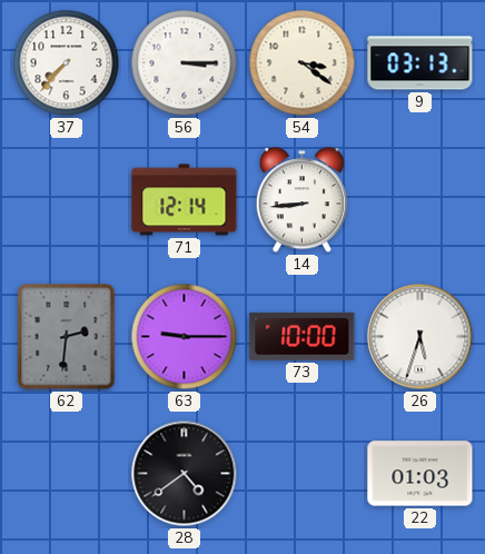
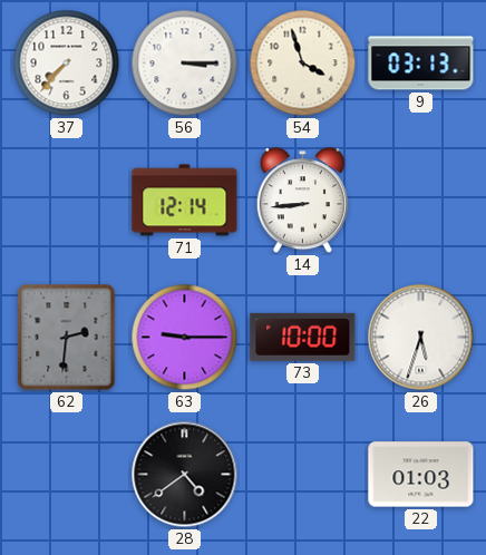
54: 3:21 -> 3:57
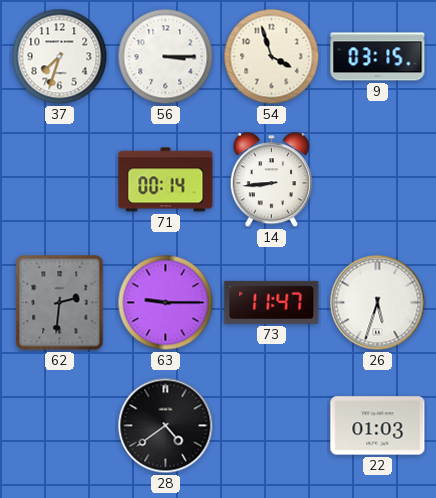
37: 7:37 -> 7:33
9: 03:13 -> 03:15
71: 12:14 -> 00:14
73: 10:00 -> 11:47
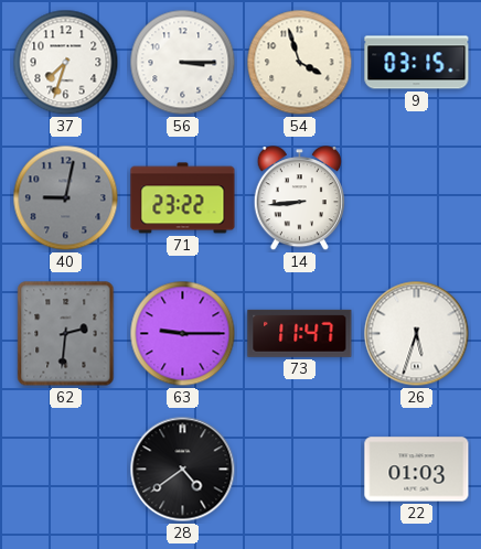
40: none -> 9:02
71: 00:14 -> 23:22
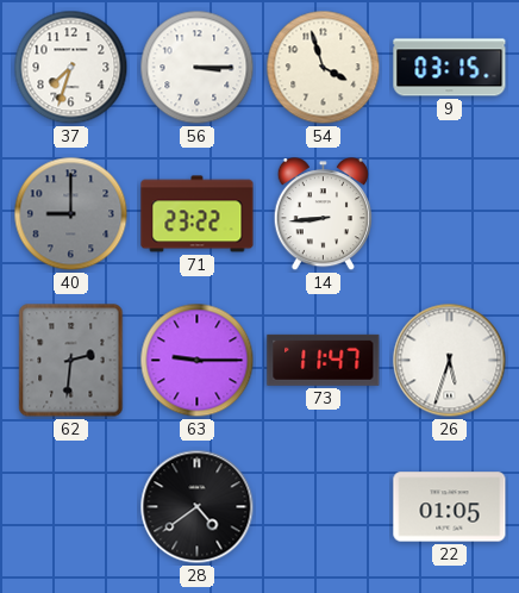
40: 9:02 -> 9:00
22: 01:03 -> 01:05
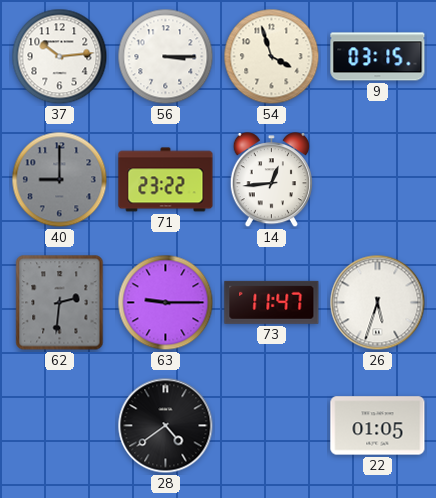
37: 7:33 -> 10:14
14: 8:44 -> 12:44
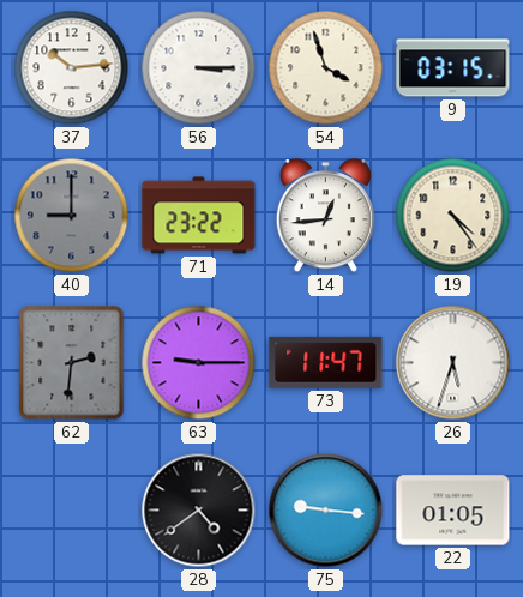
19: none -> 4:24
75: none -> 9:16
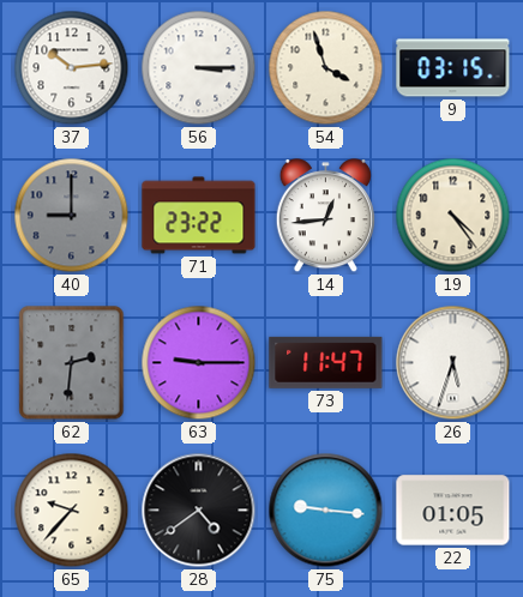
65: none -> 9:37
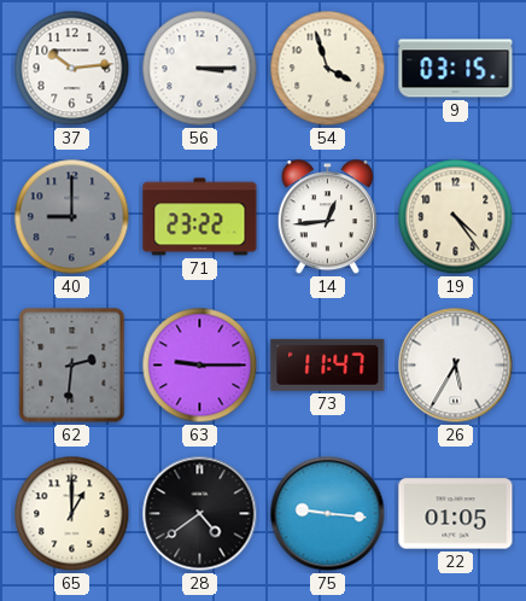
26: 5:33 -> 5:35
65: 9:37 -> 1:00
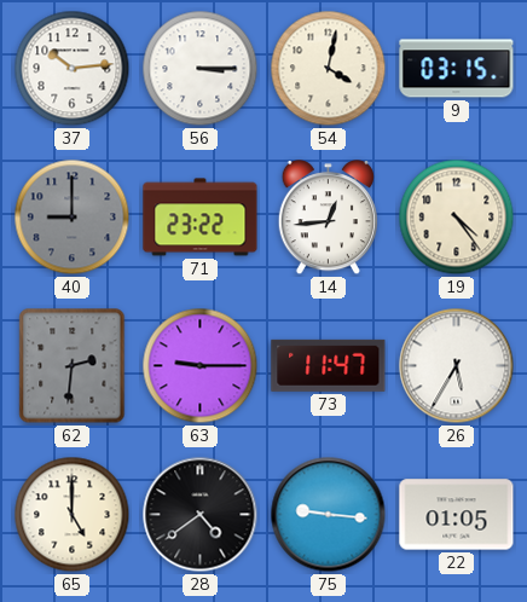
54: 3:57 -> 4:02
65: 1:00 -> 5:00
